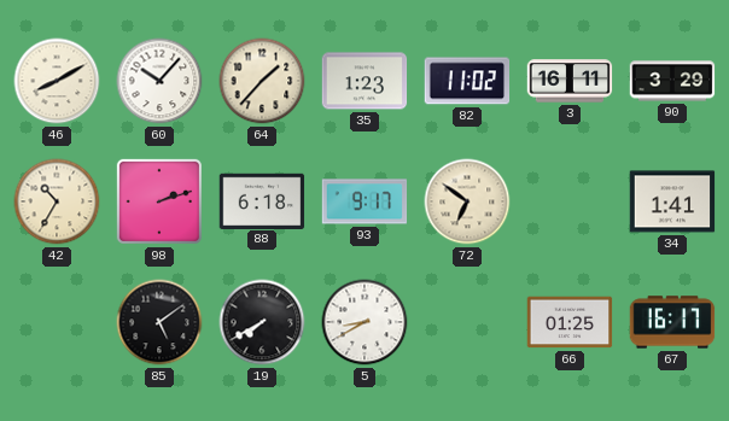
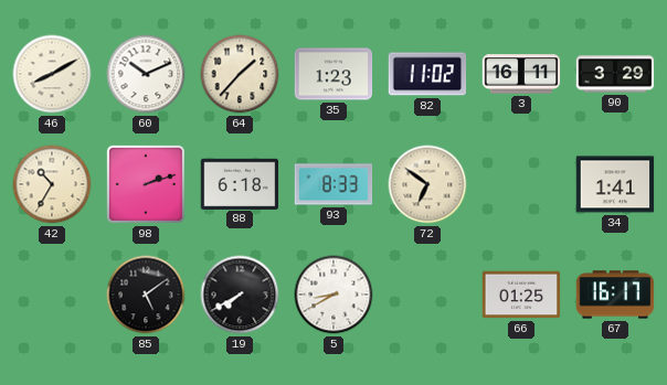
60: 10:07 -> 10:11
93: 9:17 -> 8:33
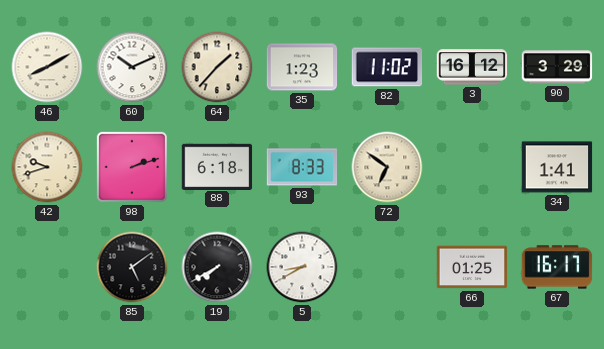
3: 16:11 -> 16:12
42: 10:35 -> 9:42
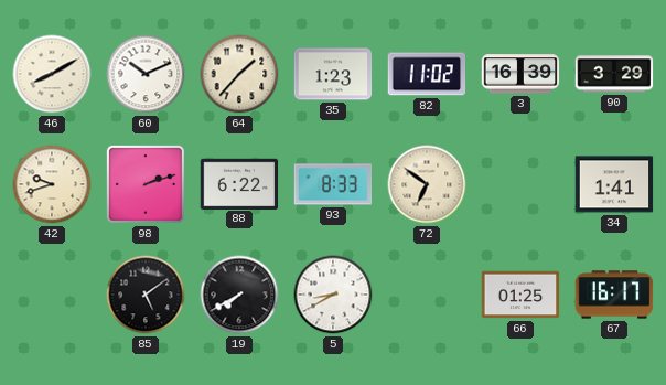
3: 16:12 -> 16:39
88: 6:18 -> 6:22
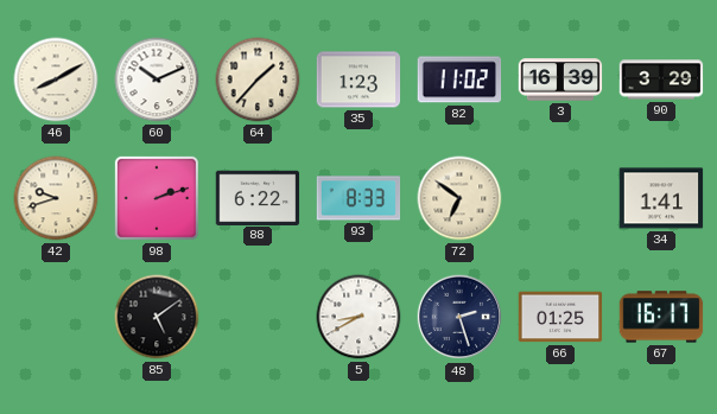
19: 7:40 -> none
48: none -> 2:27
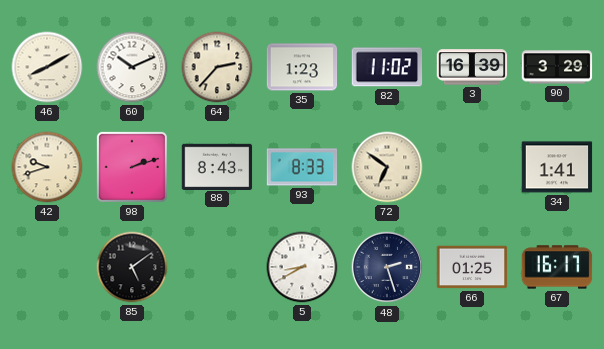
64: 1:37 -> 2:37
88: 6:22 -> 8:43
